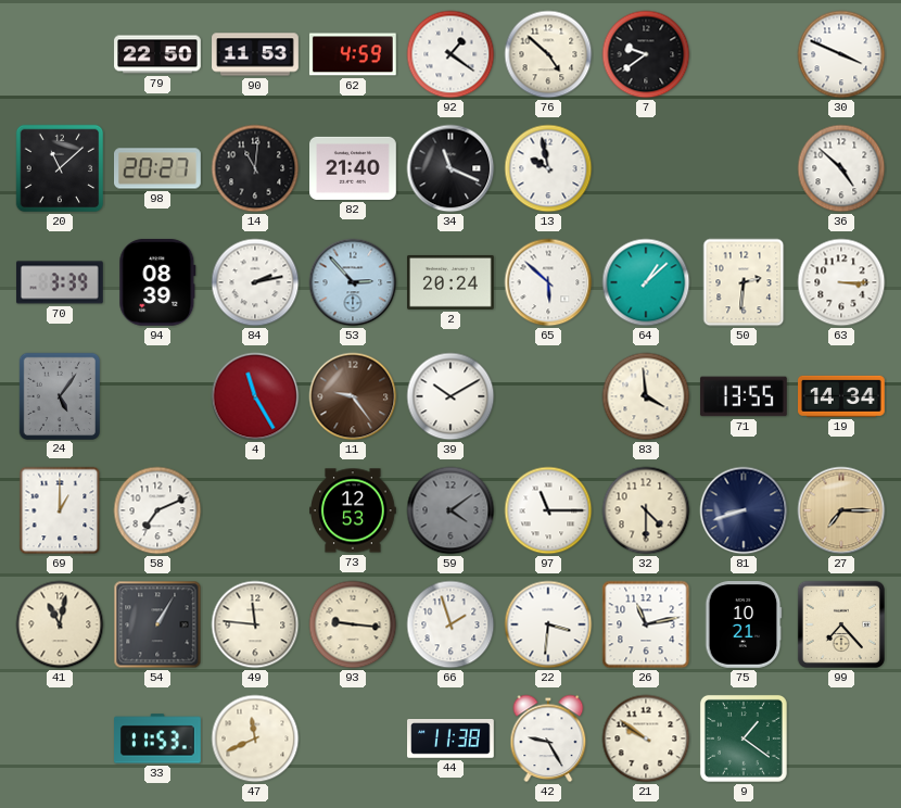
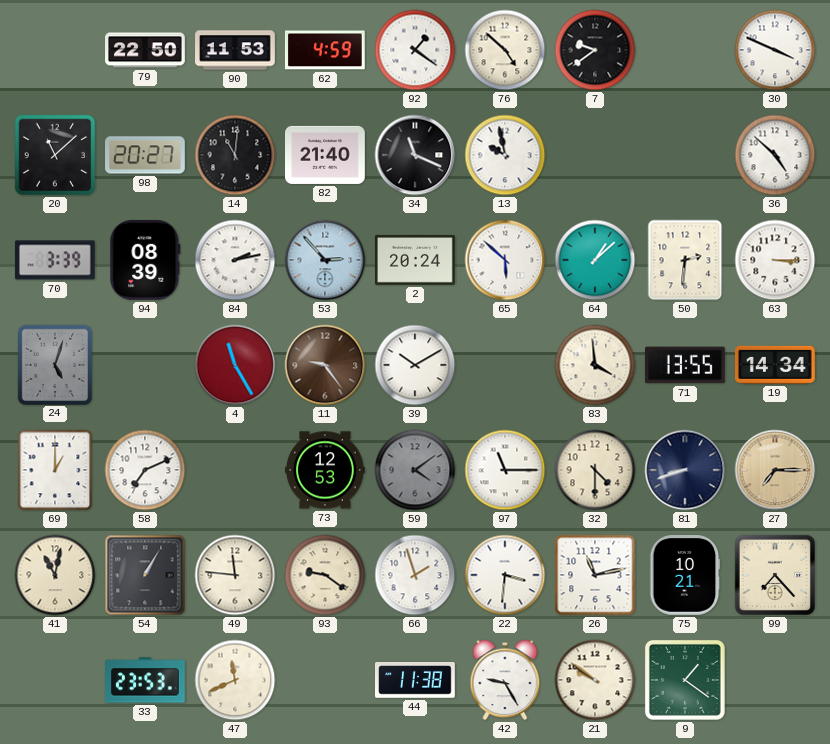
24: 5:06 -> 5:03
93: 9:16 -> 9:21
33: 11:53 -> 23:53
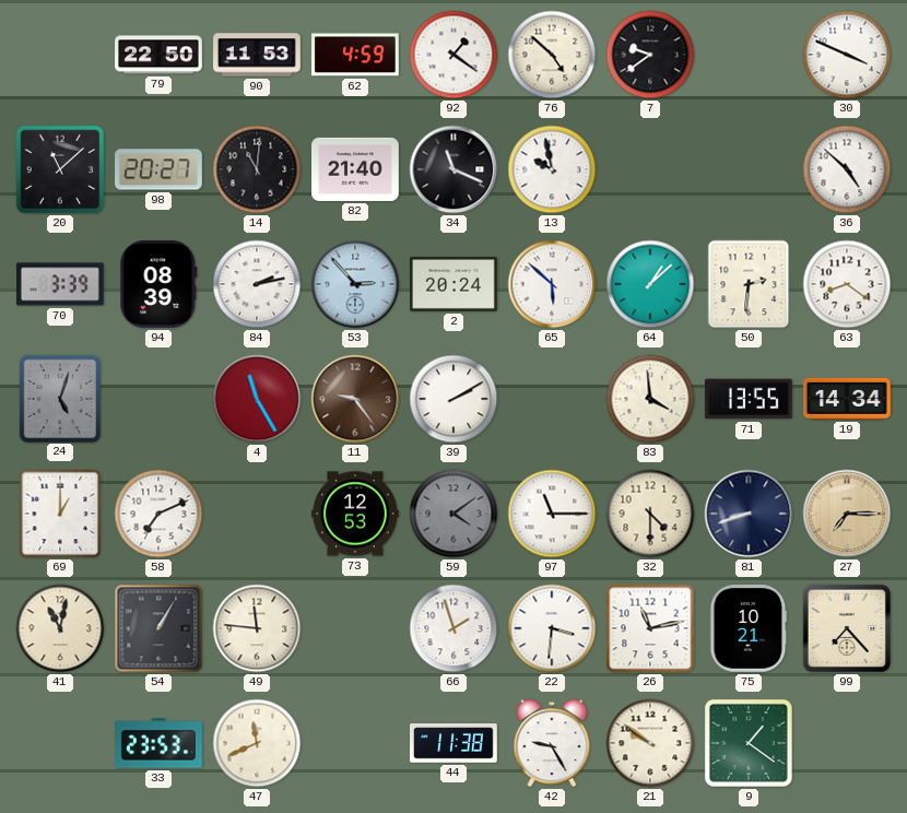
63: 3:15 -> 8:21
39: 10:10 -> 2:10
93: 9:21 -> none
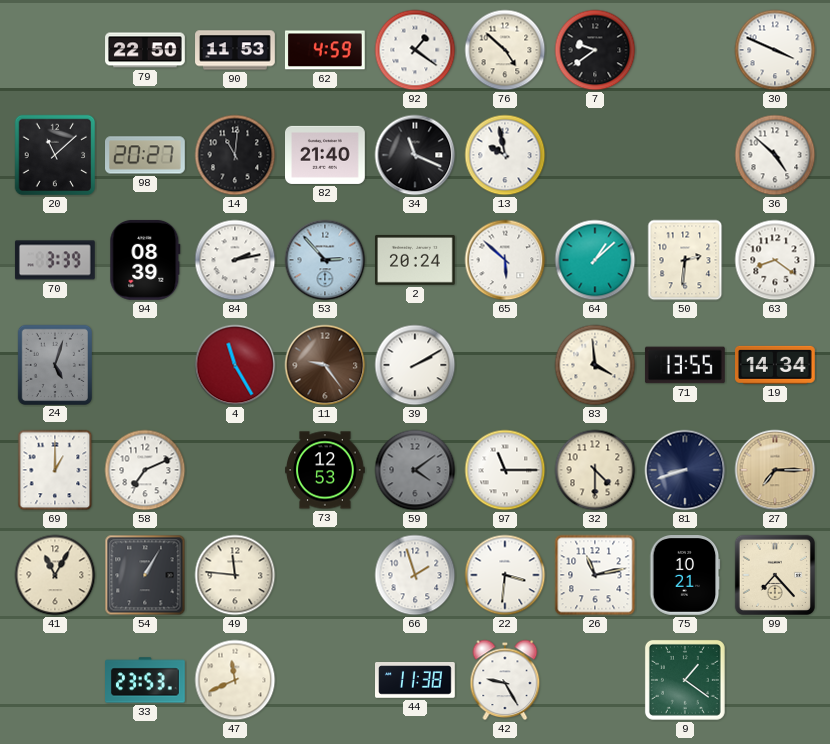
41: 11:02 -> 11:05
21: 9:51 -> none
